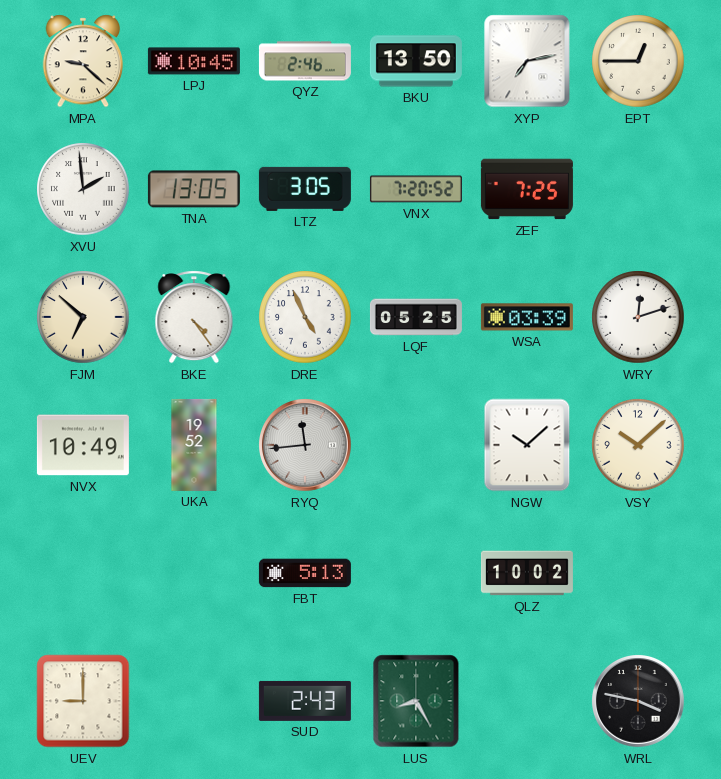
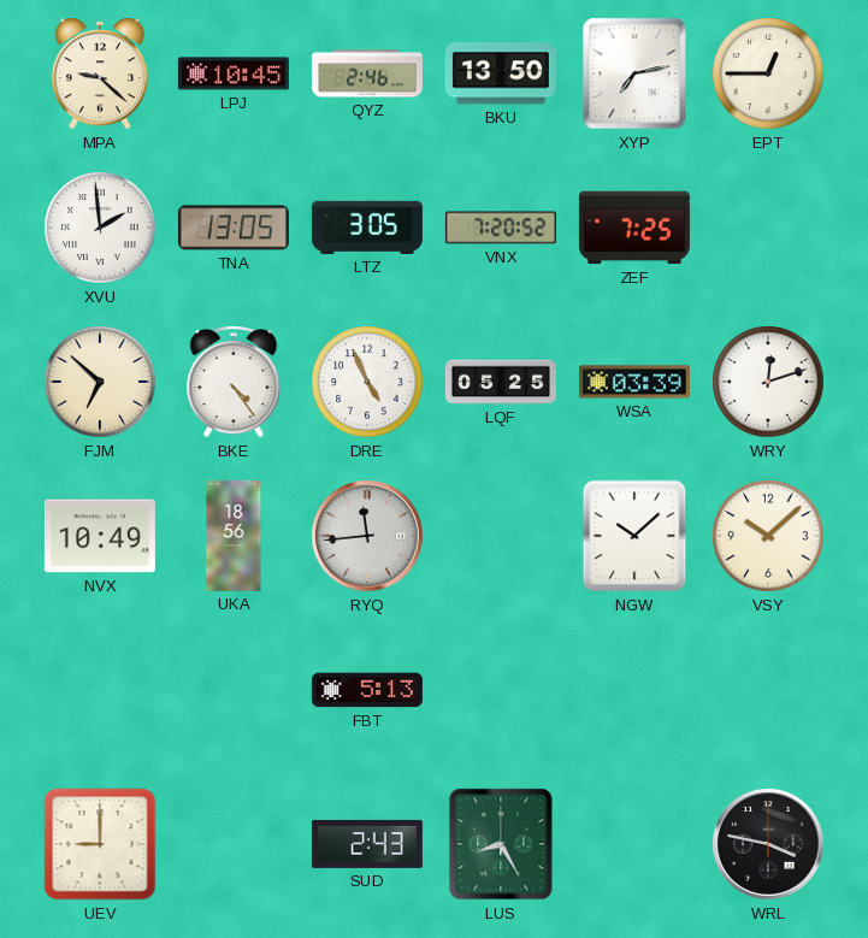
UKA: 19:52 -> 18:56
QLZ: 10:02 -> none
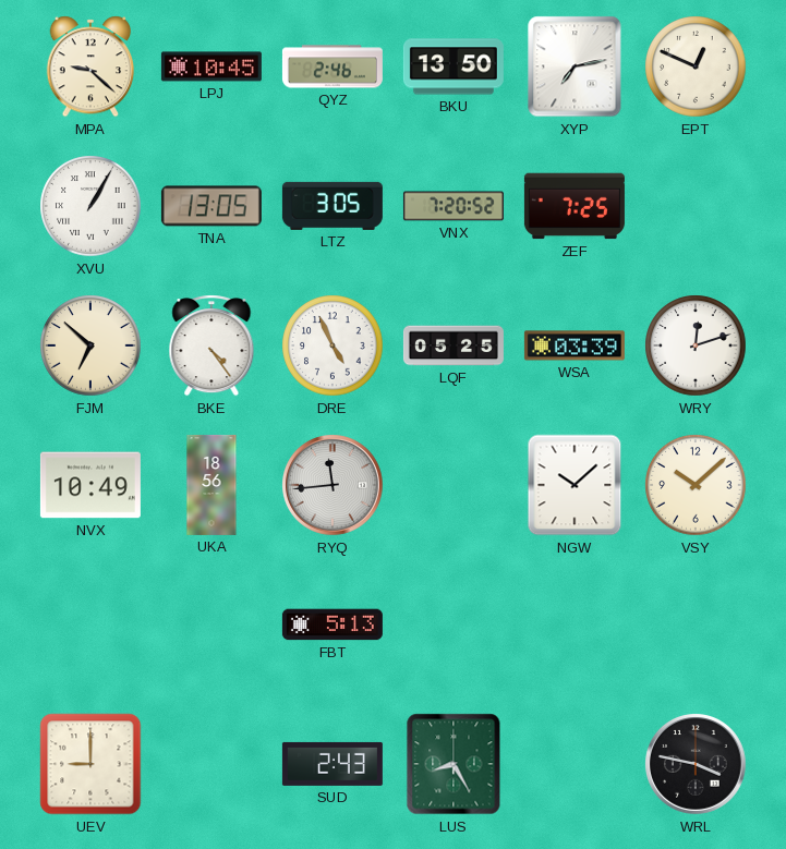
EPT: 12:45 -> 12:49
XVU: 1:59 -> 1:05
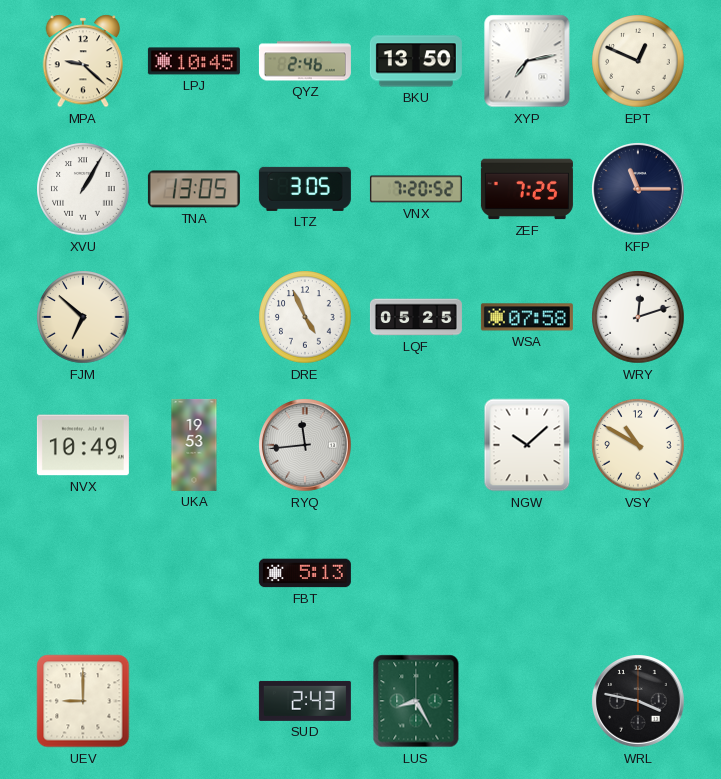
KFP: none -> 11:15
BKE: 4:24 -> none
WSA: 03:39 -> 07:58
UKA: 18:56 -> 19:53
VSY: 10:08 -> 10:50
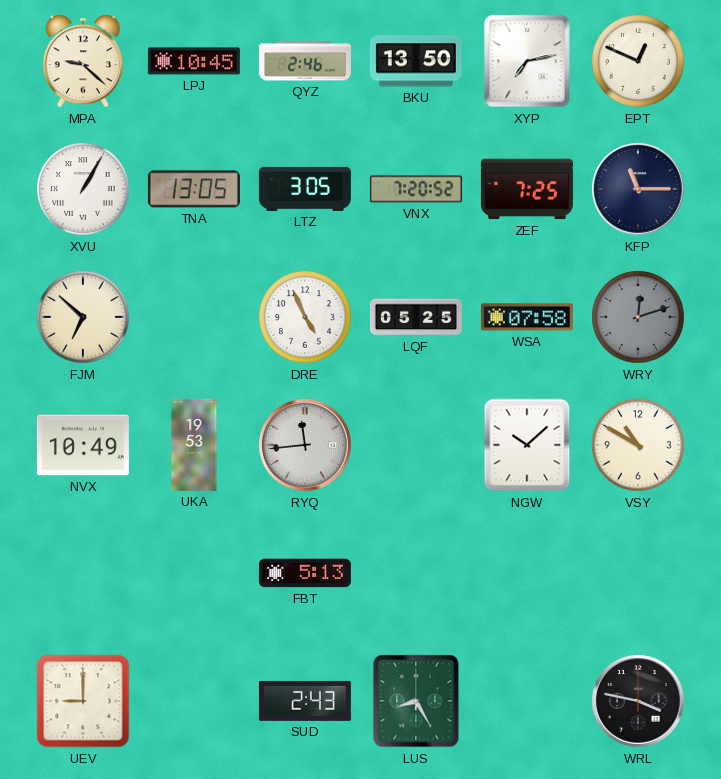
WRY dial: white -> grey
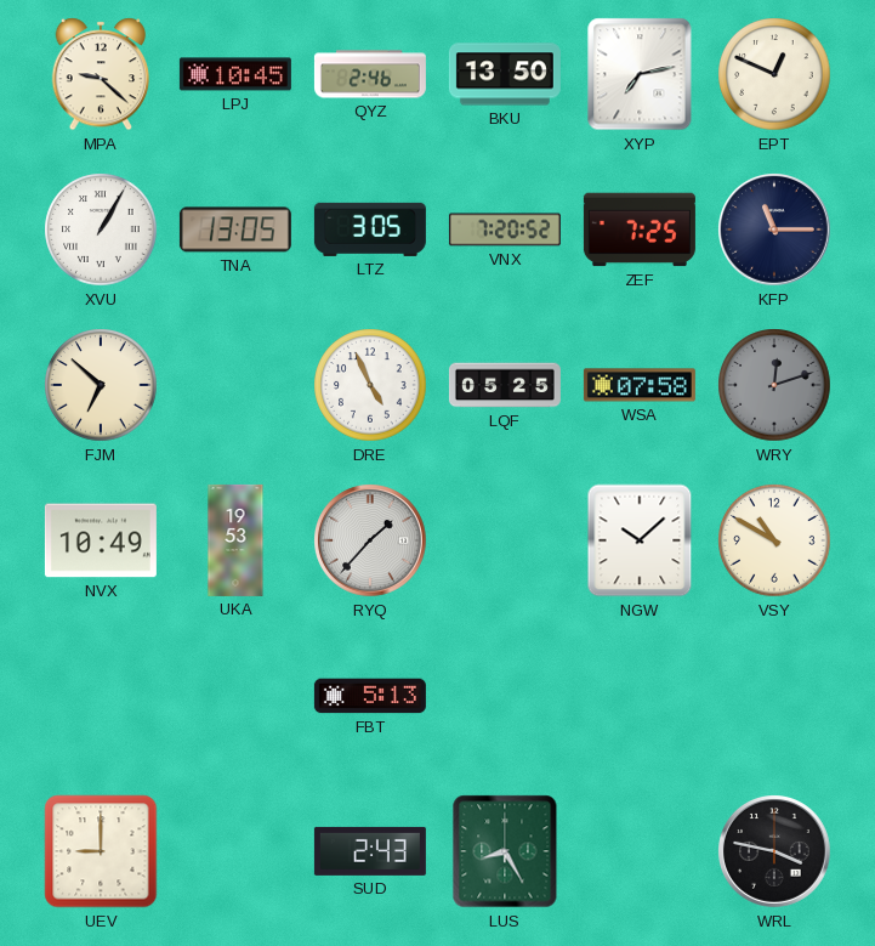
RYQ: 11:44 -> 1:37
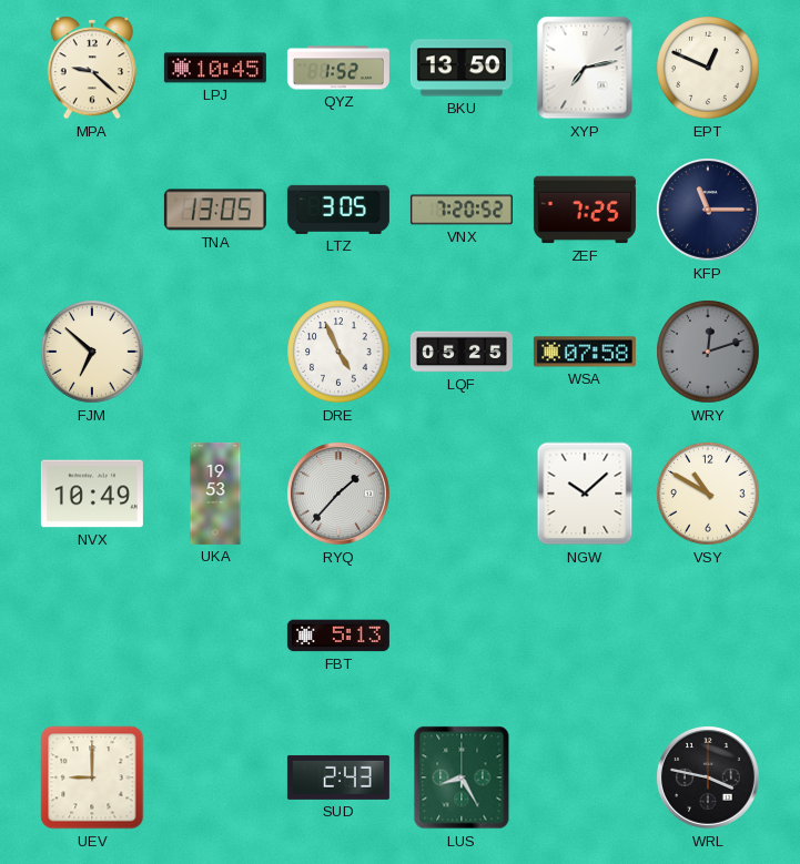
QYZ: 2:46 -> 1:52
XVU: 1:05 -> none
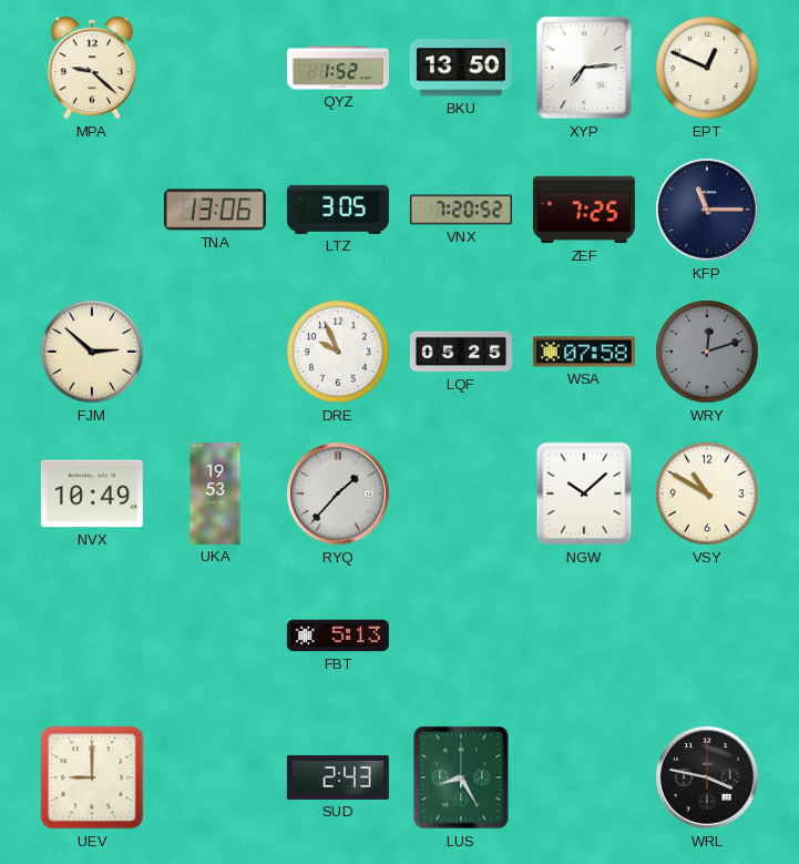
LPJ: 10:45 -> none
XYP: 7:13 -> 7:14
TNA: 13:05 -> 13:06
FJM: 6:52 -> 2:52
DRE: 4:56 -> 9:56
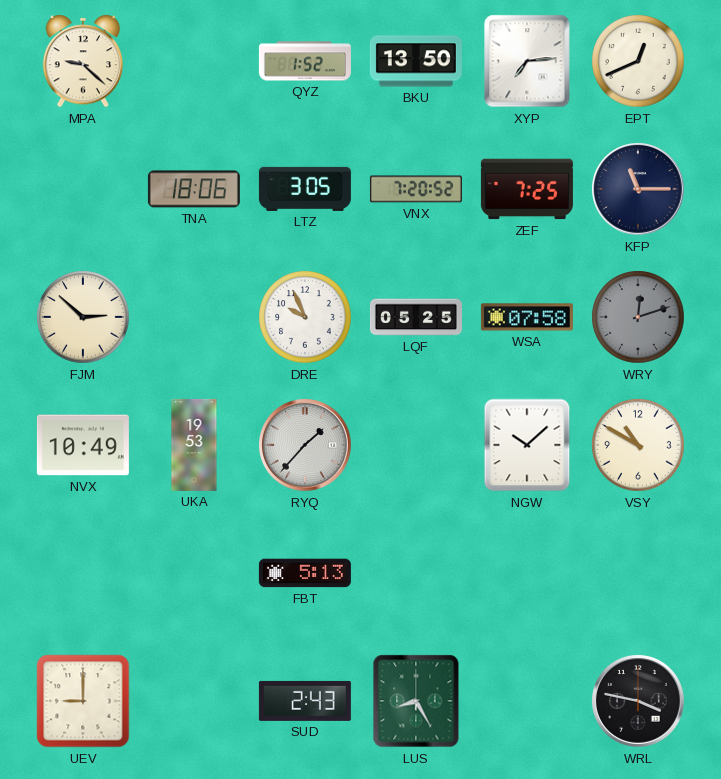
EPT: 12:49 -> 12:41
TNA: 13:06 -> 18:06
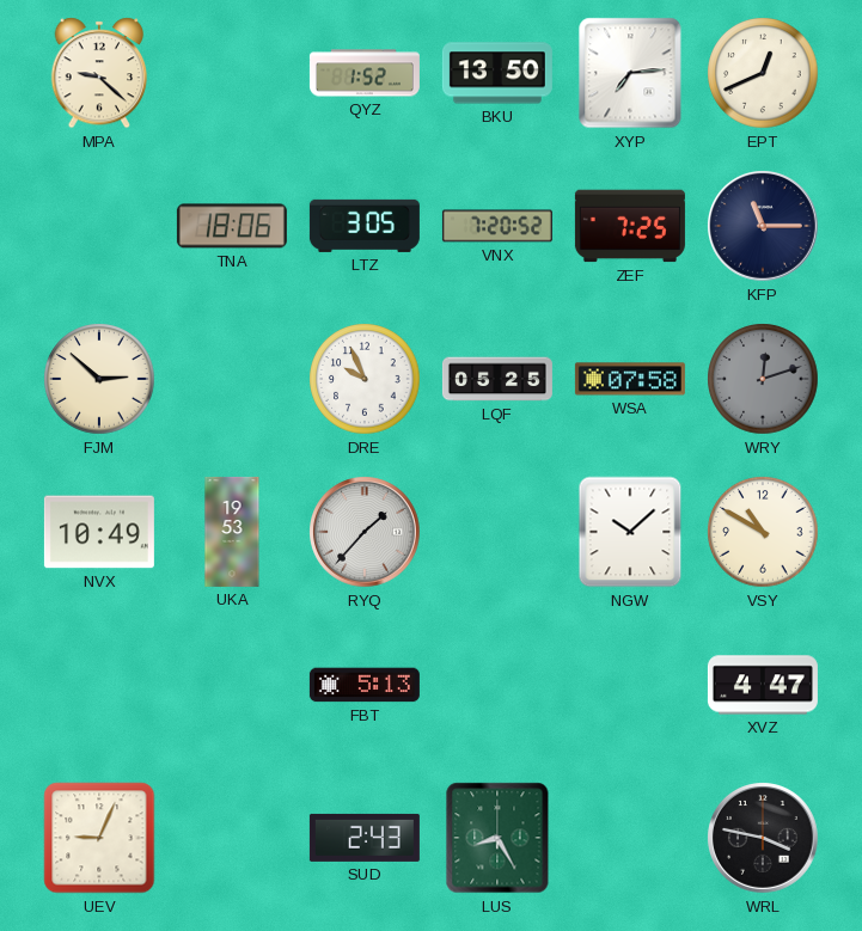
XVZ: none -> 4:47
UEV: 9:00 -> 9:04
